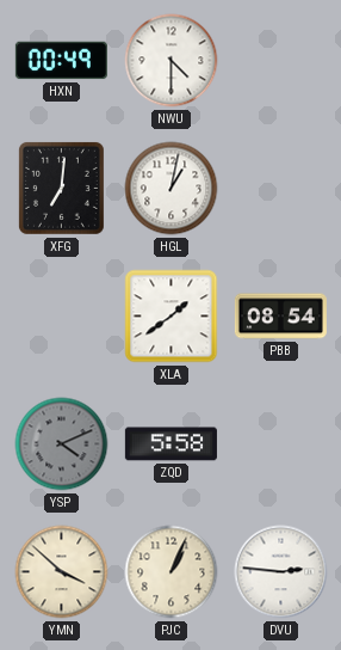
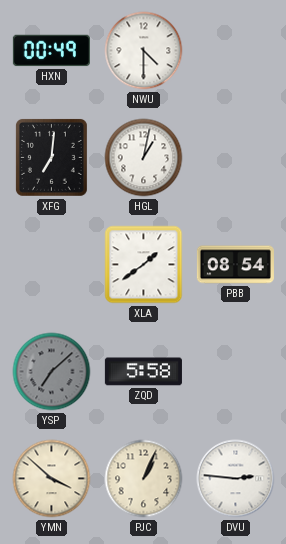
YSP: 4:11 -> 7:08
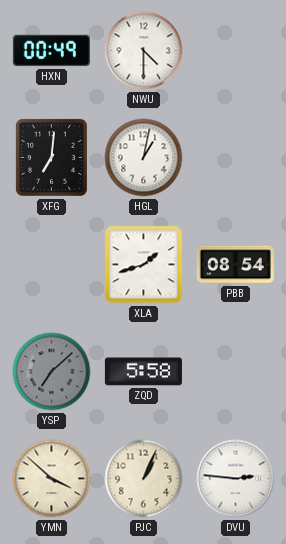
XLA: 1:39 -> 1:42
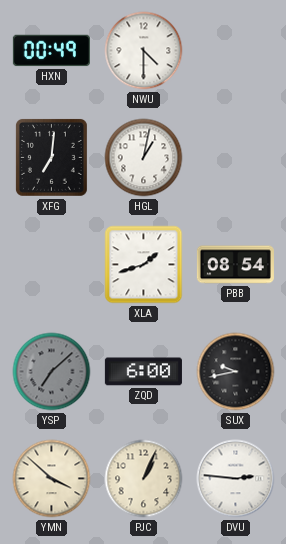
ZQD: 5:58 -> 6:00
SUX: none -> 9:43
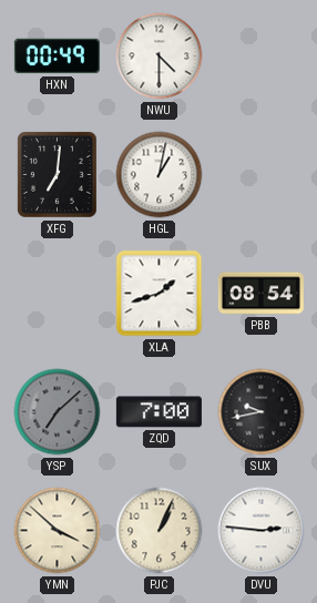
ZQD: 6:00 -> 7:00
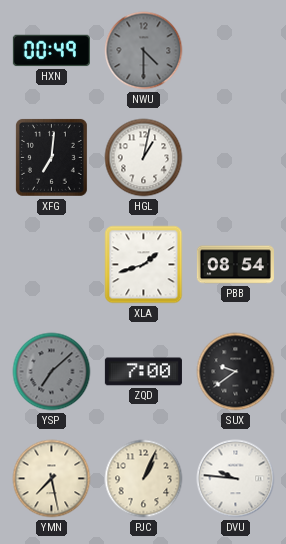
NWU dial: white -> grey
SUX: 9:43 -> 9:39
YMN: 3:52 -> 7:28
DVU: 2:46 -> 9:46
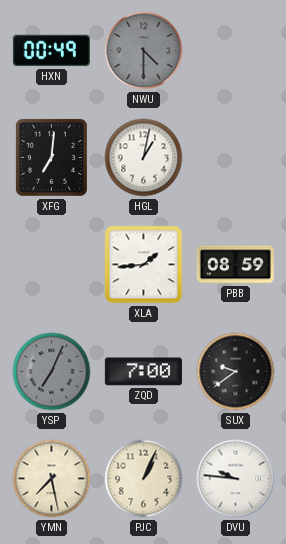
XLA: 1:42 -> 1:44
PBB: 08:54 -> 08:59
YSP: 7:08 -> 7:04
